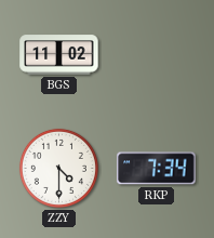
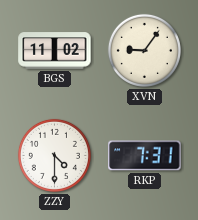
XVN: none -> 9:06
RKP: 7:34 -> 7:31
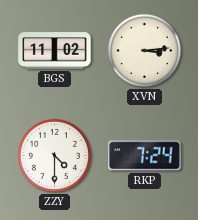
XVN: 9:06 -> 3:14
RKP: 7:31 -> 7:24
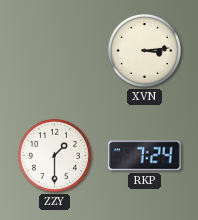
BGS: 11:02 -> none
ZZY: 4:30 -> 1:30
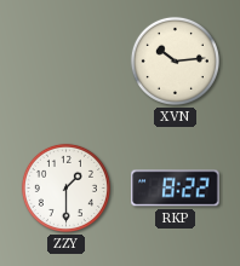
XVN: 3:14 -> 10:14
RKP: 7:24 -> 8:22
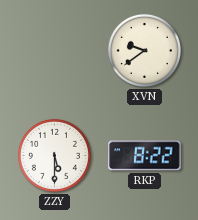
XVN: 10:14 -> 9:39
ZZY: 1:30 -> 5:30
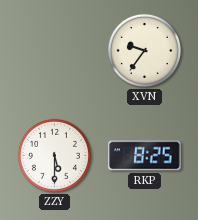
XVN: 9:39 -> 9:36
RKP: 8:22 -> 8:25
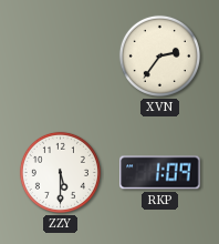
XVN: 9:36 -> 2:36
RKP: 8:25 -> 1:09
